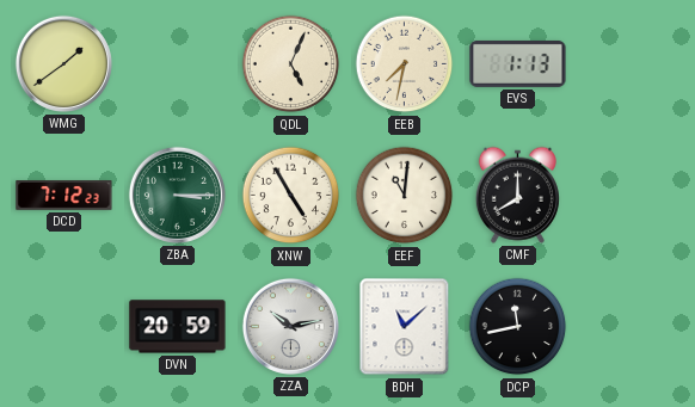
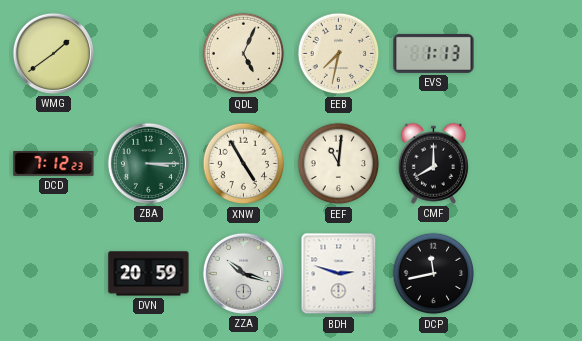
ZZA: 10:13 -> 10:18
BDH: 11:08 -> 2:48
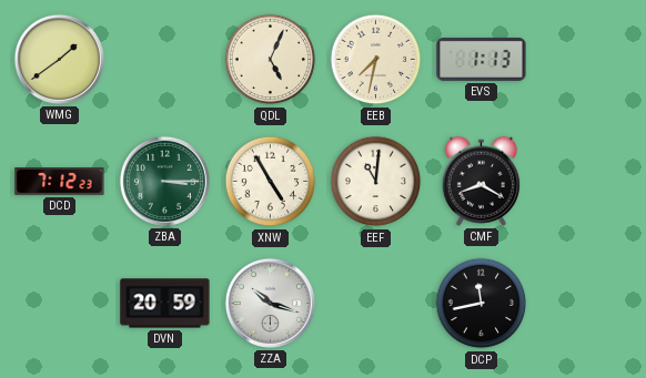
CMF: 8:00 -> 8:20
BDH: 2:48 -> none
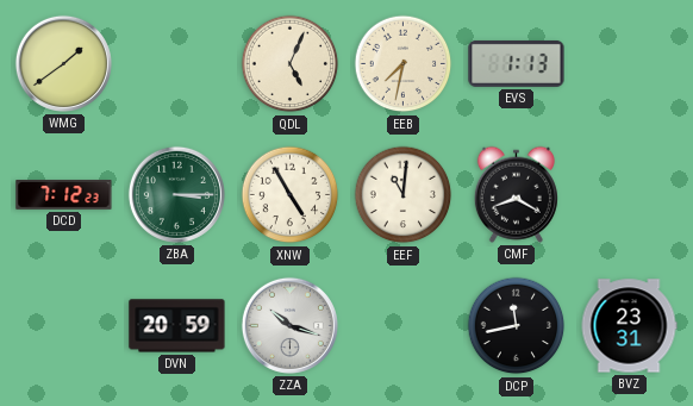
BVZ: none -> 23:31
